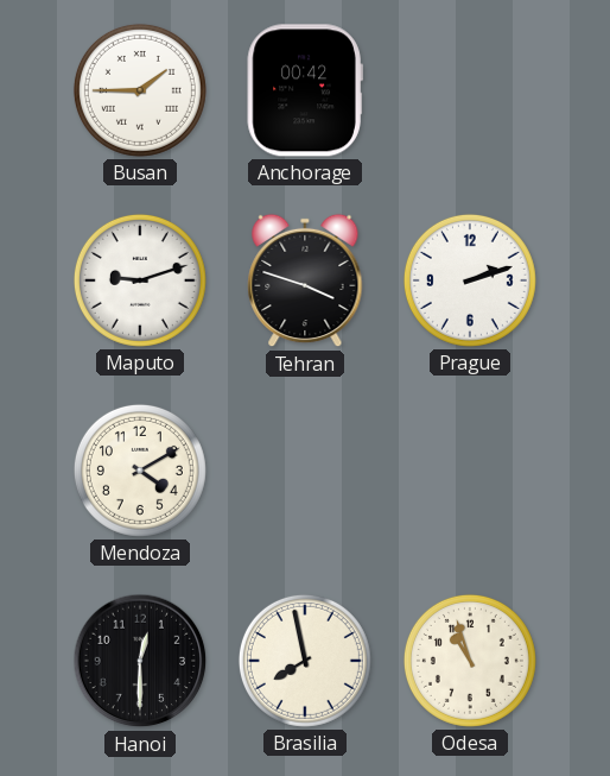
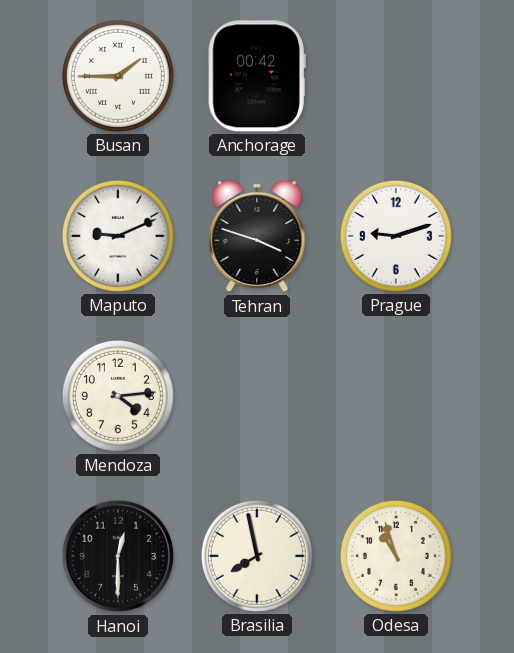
Maputo: 9:12 -> 9:11
Prague: 2:12 -> 9:12
Mendoza: 4:10 -> 4:14
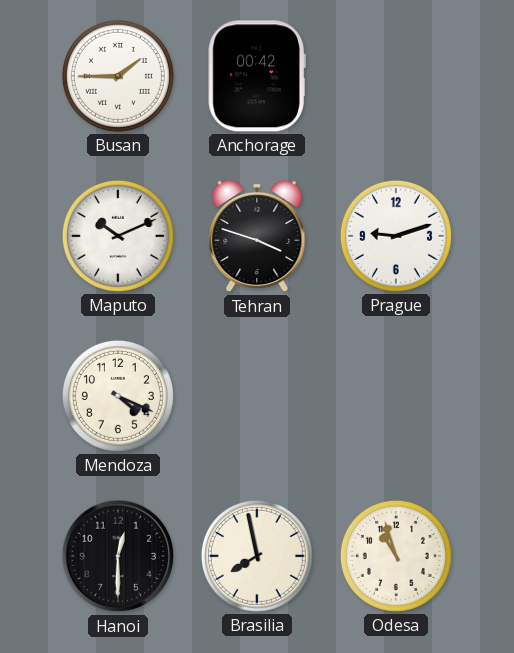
Maputo: 9:11 -> 10:11
Mendoza: 4:14 -> 4:19
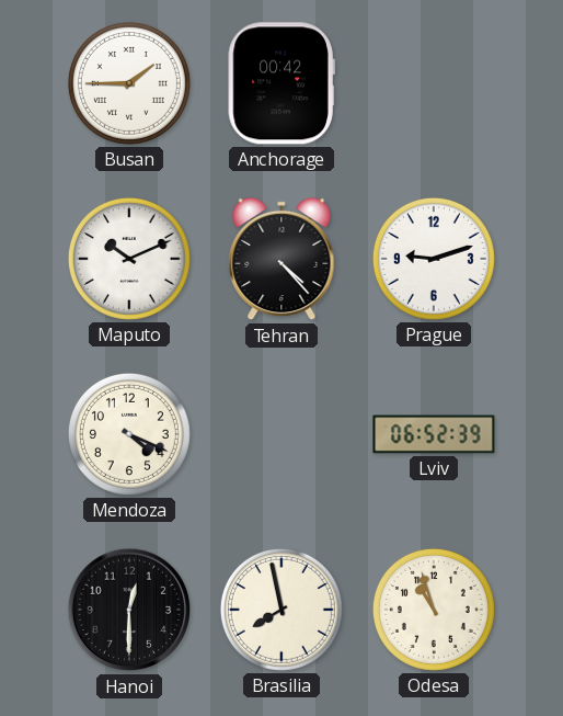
Tehran: 3:48 -> 4:23
Lviv: none -> 06:52
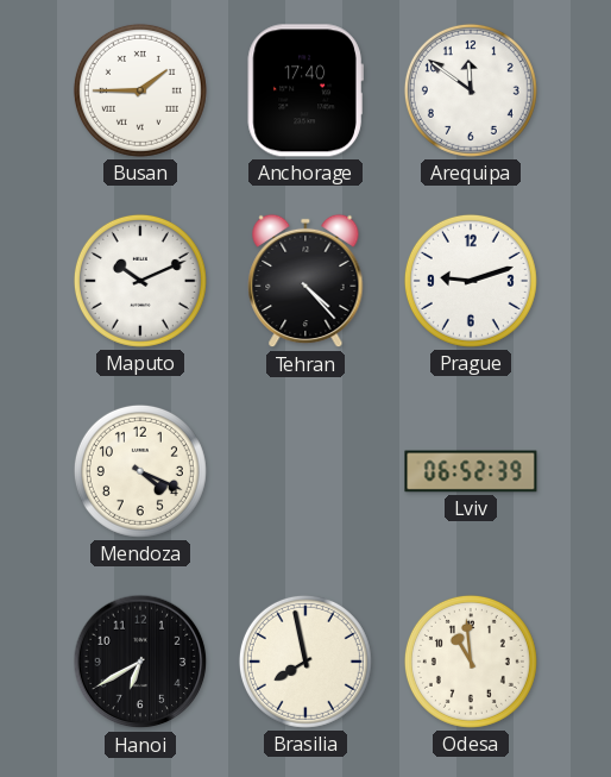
Anchorage: 00:42 -> 17:40
Arequipa: none -> 11:51
Hanoi: 12:30 -> 6:40
Odesa: 10:57 -> 10:59
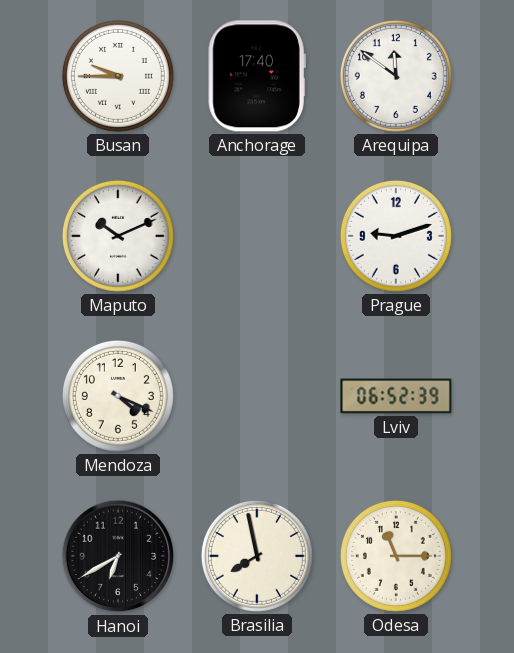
Busan: 1:45 -> 9:45
Tehran: 4:23 -> none
Odesa: 10:59 -> 11:15
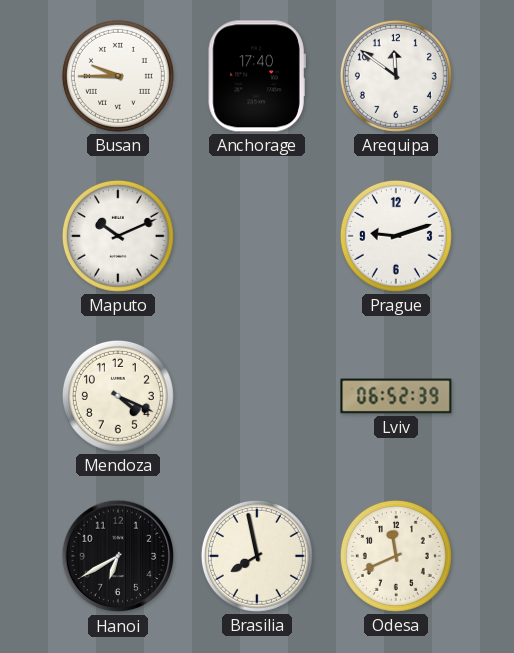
Odesa: 11:15 -> 11:41
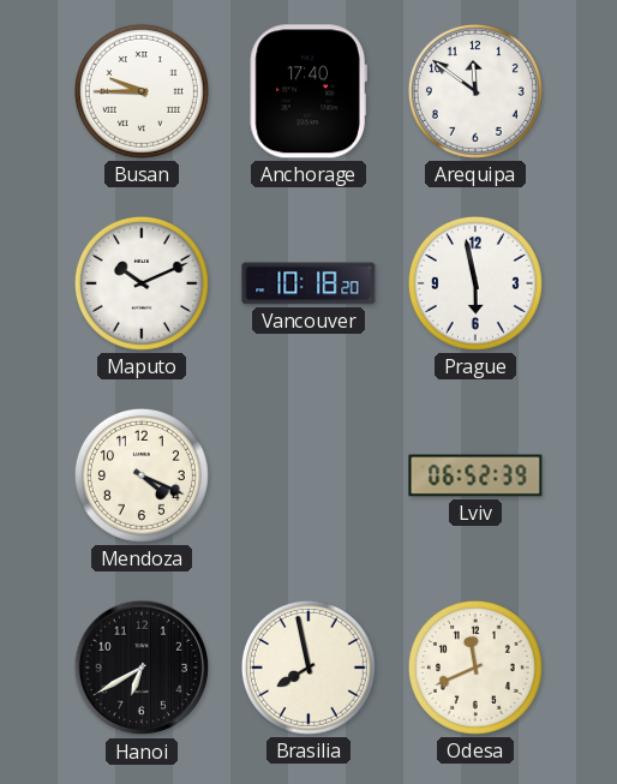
Vancouver: none -> 10:18
Prague: 9:12 -> 5:58
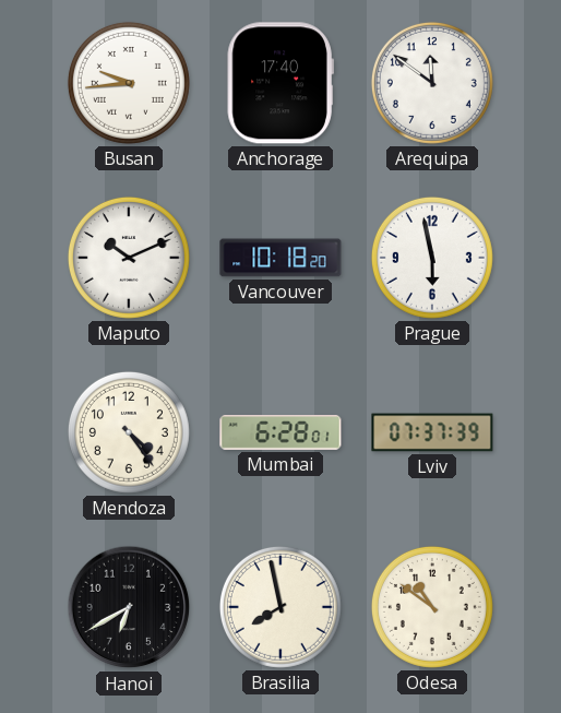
Busan: 9:45 -> 9:44
Mendoza: 4:19 -> 4:24
Mumbai: none -> 6:28
Lviv: 06:52 -> 07:37
Odesa: 11:41 -> 10:51
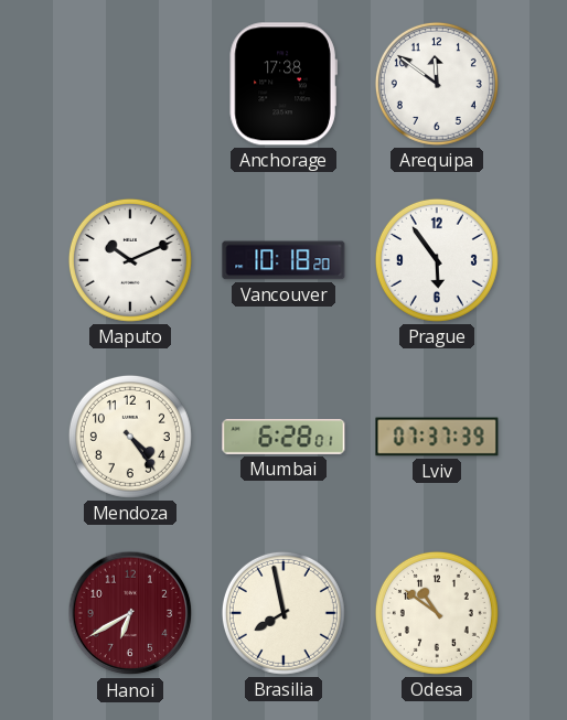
Busan: 9:44 -> none
Anchorage: 17:40 -> 17:38
Prague: 5:58 -> 5:54
Hanoi dial: black -> burgundy
